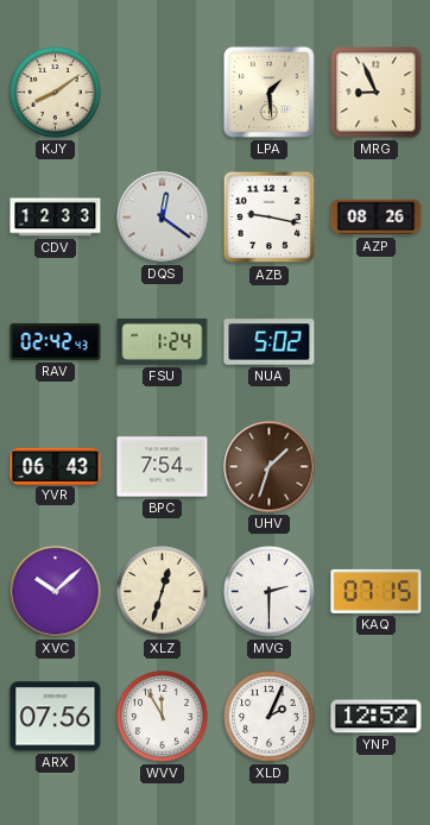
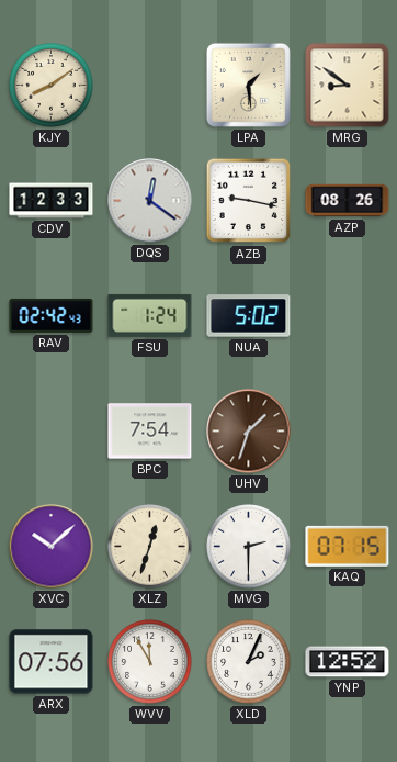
MRG: 8:56 -> 8:51
YVR: 06:43 -> none
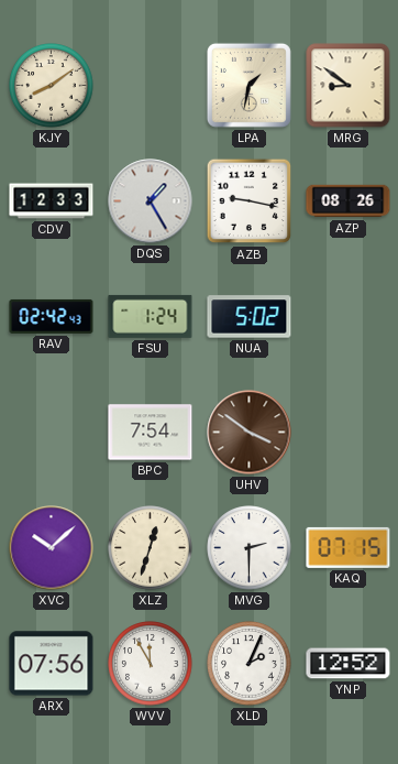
LPA: 1:29 -> 1:32
DQS: 12:21 -> 1:25
UHV: 1:33 -> 3:51
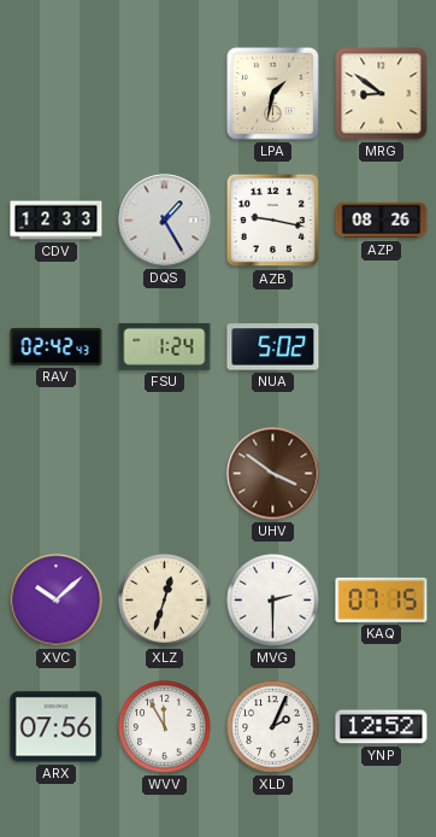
KJY: 8:09 -> none
BPC: 7:54 -> none
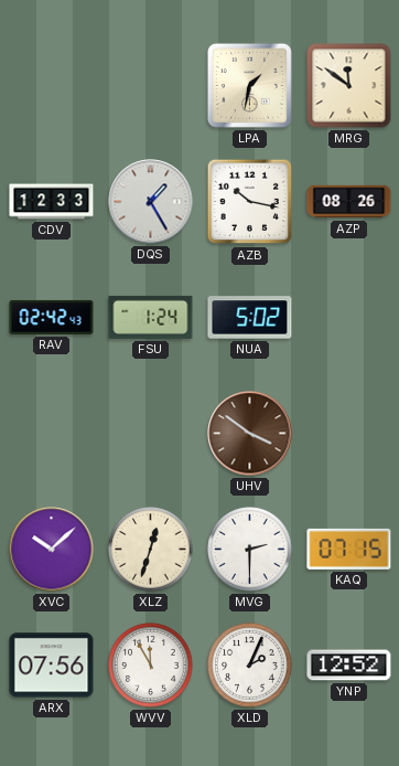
MRG: 8:51 -> 11:51
AZB: 9:17 -> 10:17
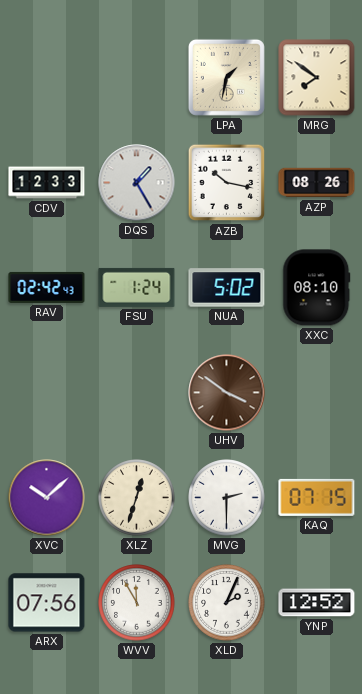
MRG: 11:51 -> 7:51
XXC: none -> 08:10
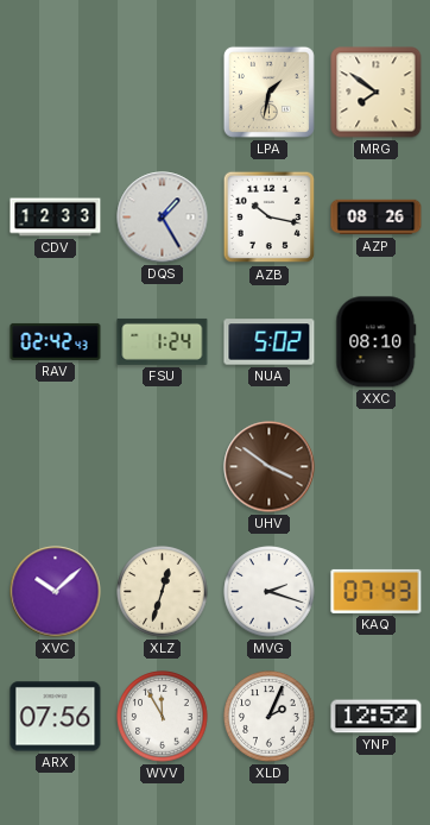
MVG: 2:30 -> 2:18
KAQ: 07:15 -> 07:43
